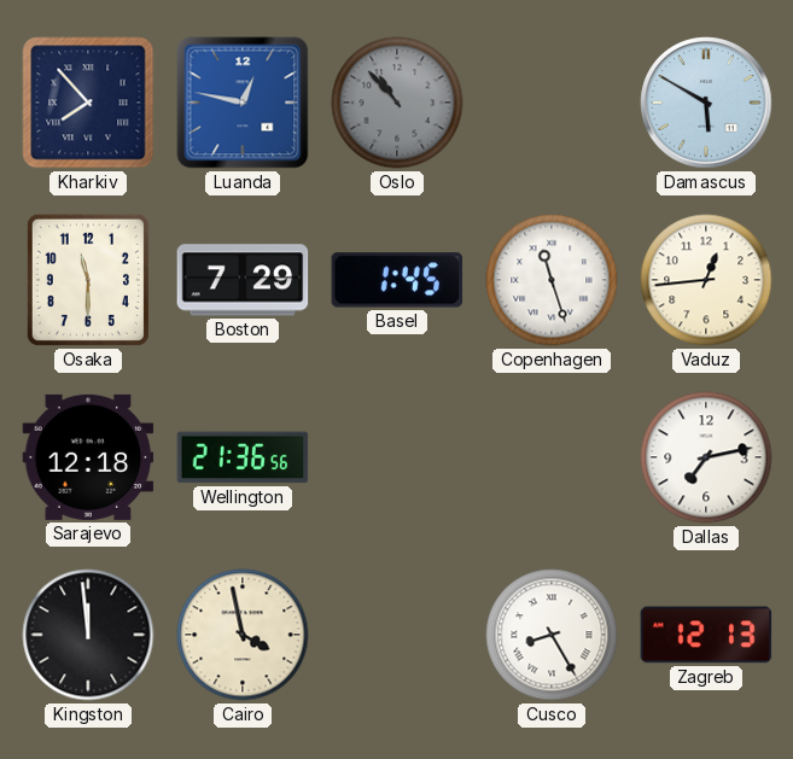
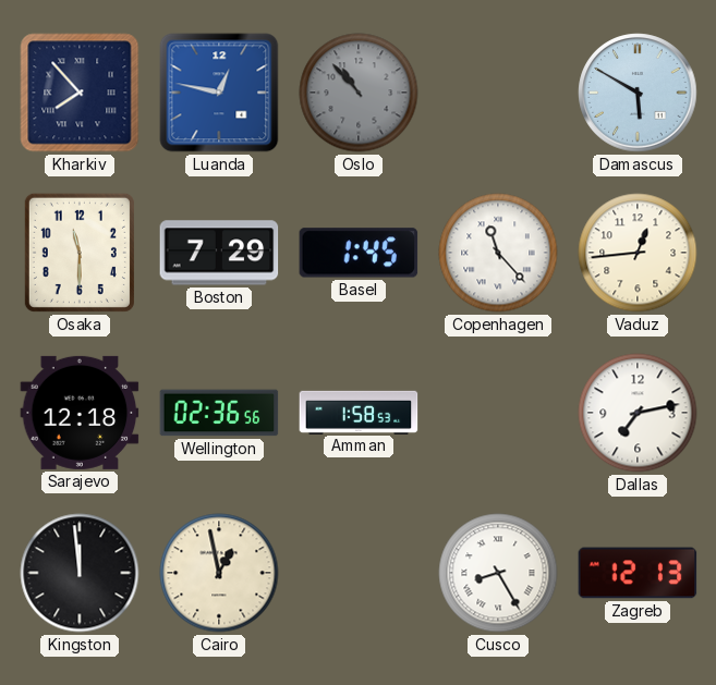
Copenhagen: 11:27 -> 11:23
Wellington: 21:36 -> 02:36
Amman: none -> 1:58
Cairo: 3:58 -> 12:58
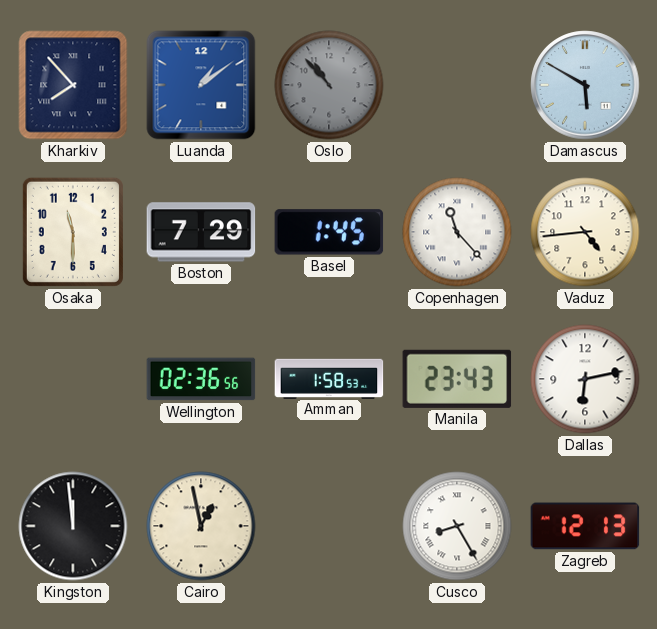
Luanda: 12:47 -> 1:09
Vaduz: 12:44 -> 4:44
Sarajevo: 12:18 -> none
Manila: none -> 23:43
Dallas: 7:13 -> 6:13
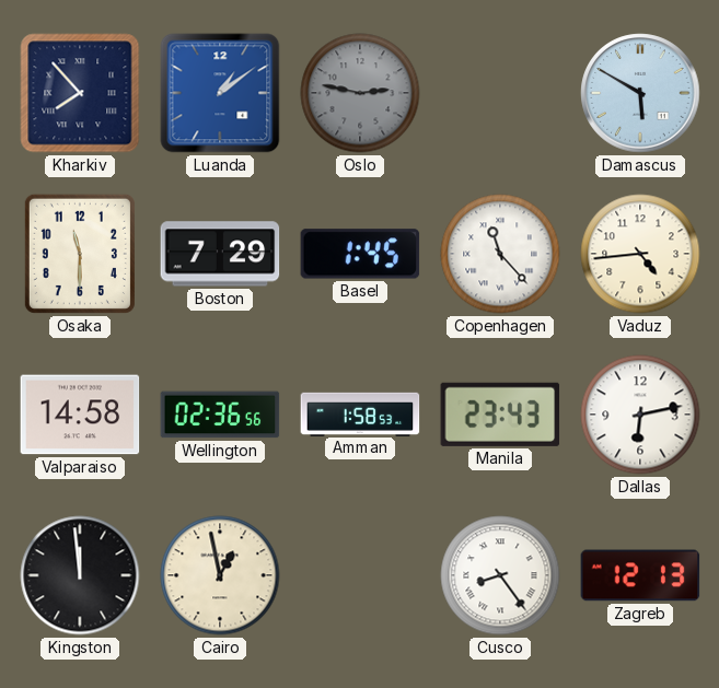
Oslo: 10:53 -> 2:47
Valparaiso: none -> 14:58
Cusco: 8:25 -> 8:24
